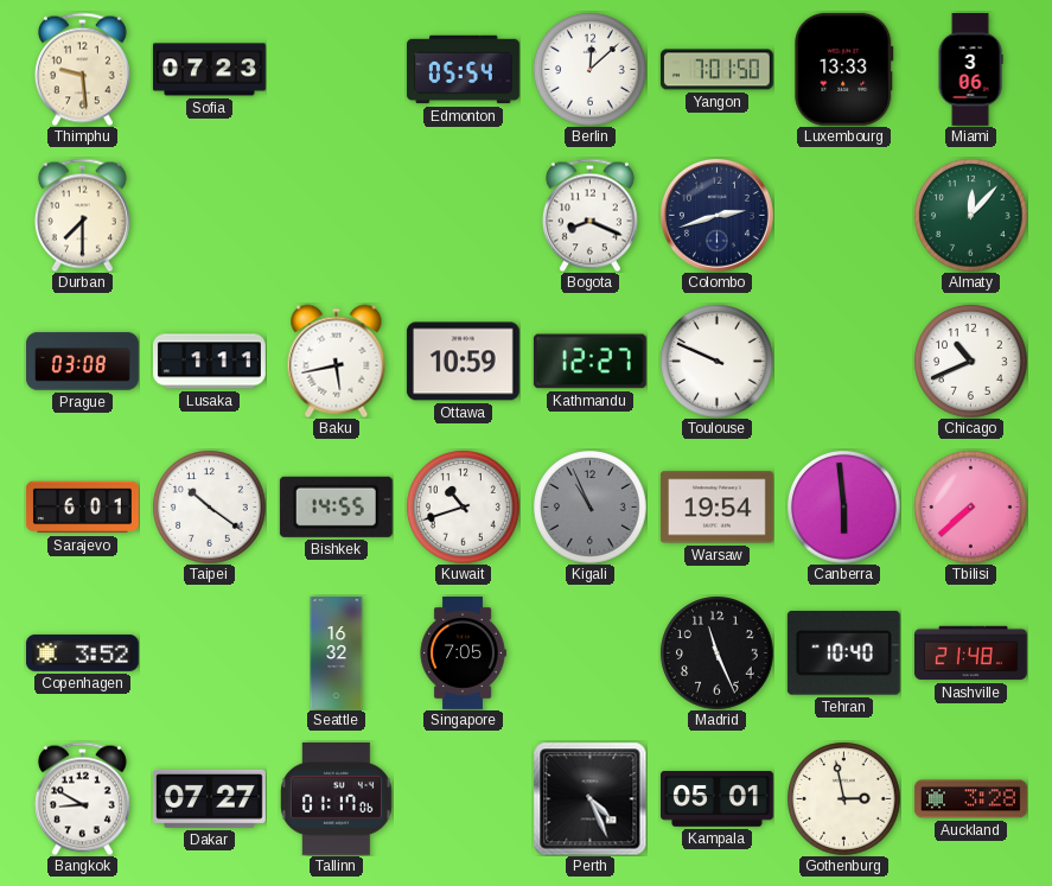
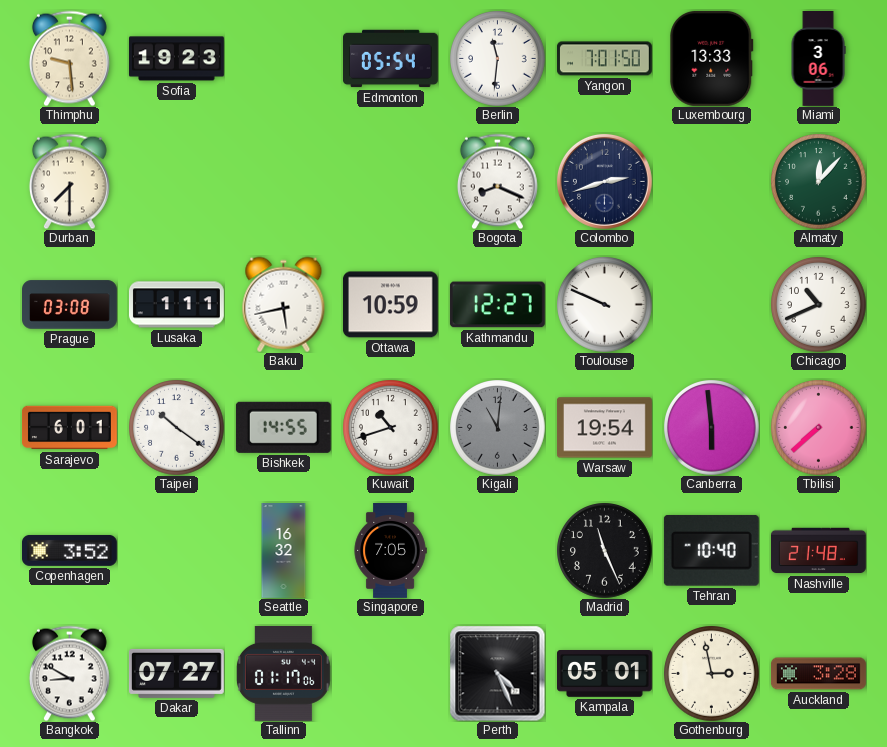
Sofia: 07:23 -> 19:23
Berlin: 12:08 -> 11:31
Kigali: 10:56 -> 11:01
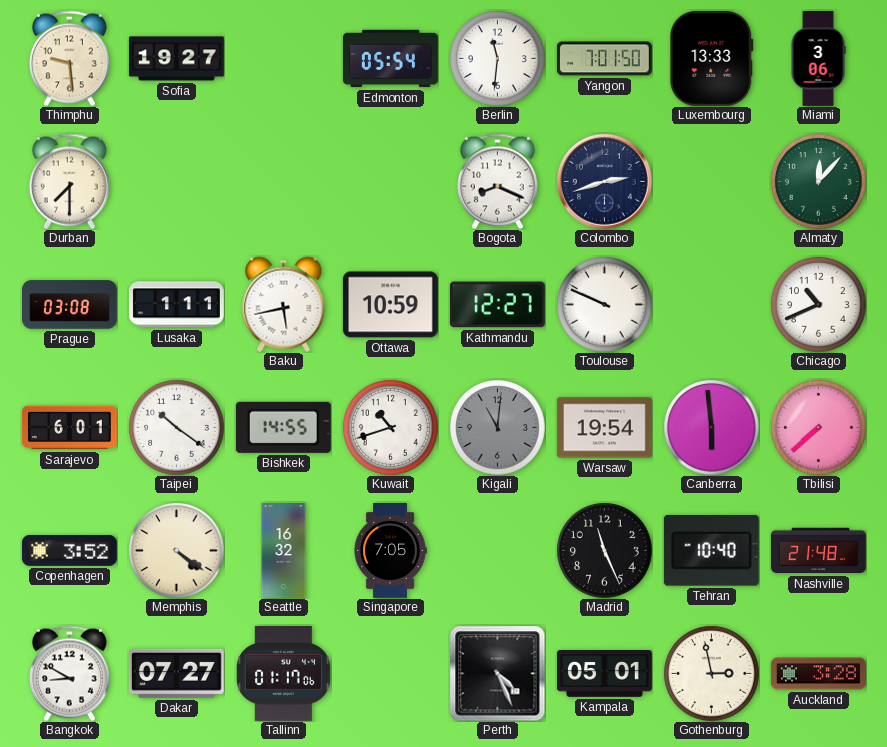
Sofia: 19:23 -> 19:27
Memphis: none -> 4:21
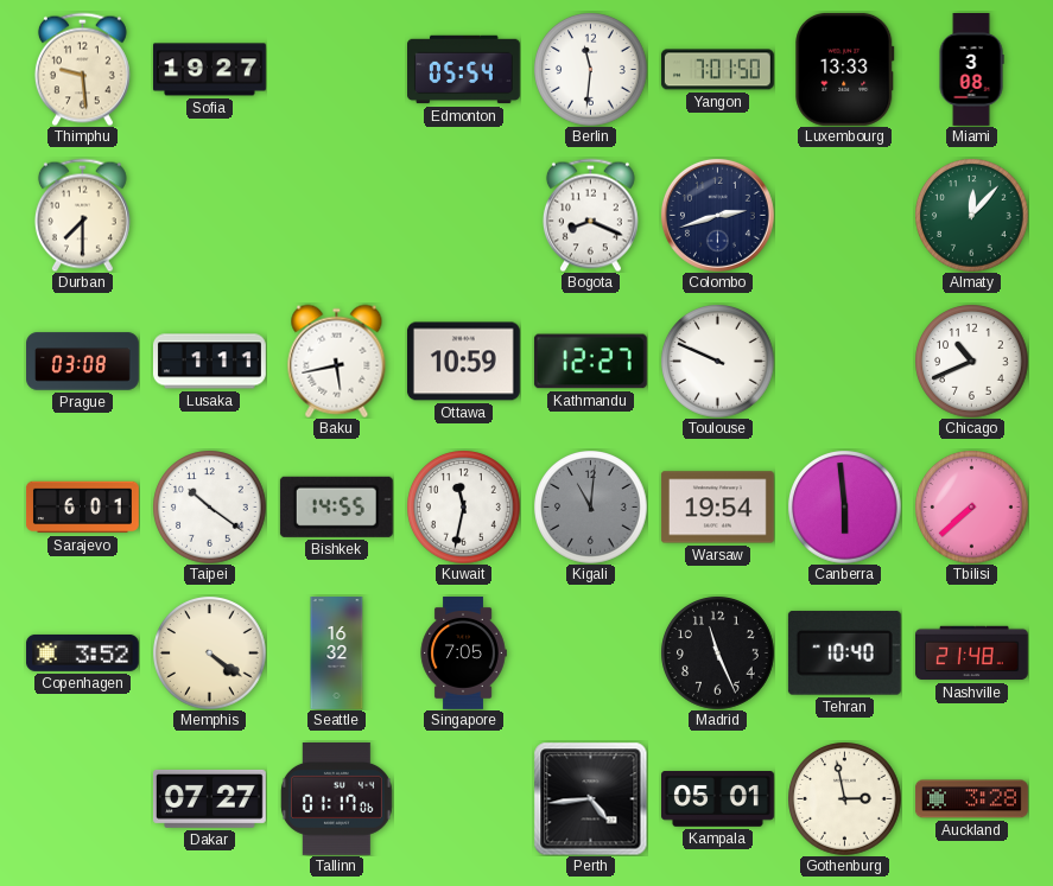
Miami: 3:06 -> 3:08
Kuwait: 10:42 -> 11:32
Bangkok: 8:50 -> none
Perth: 4:26 -> 4:44
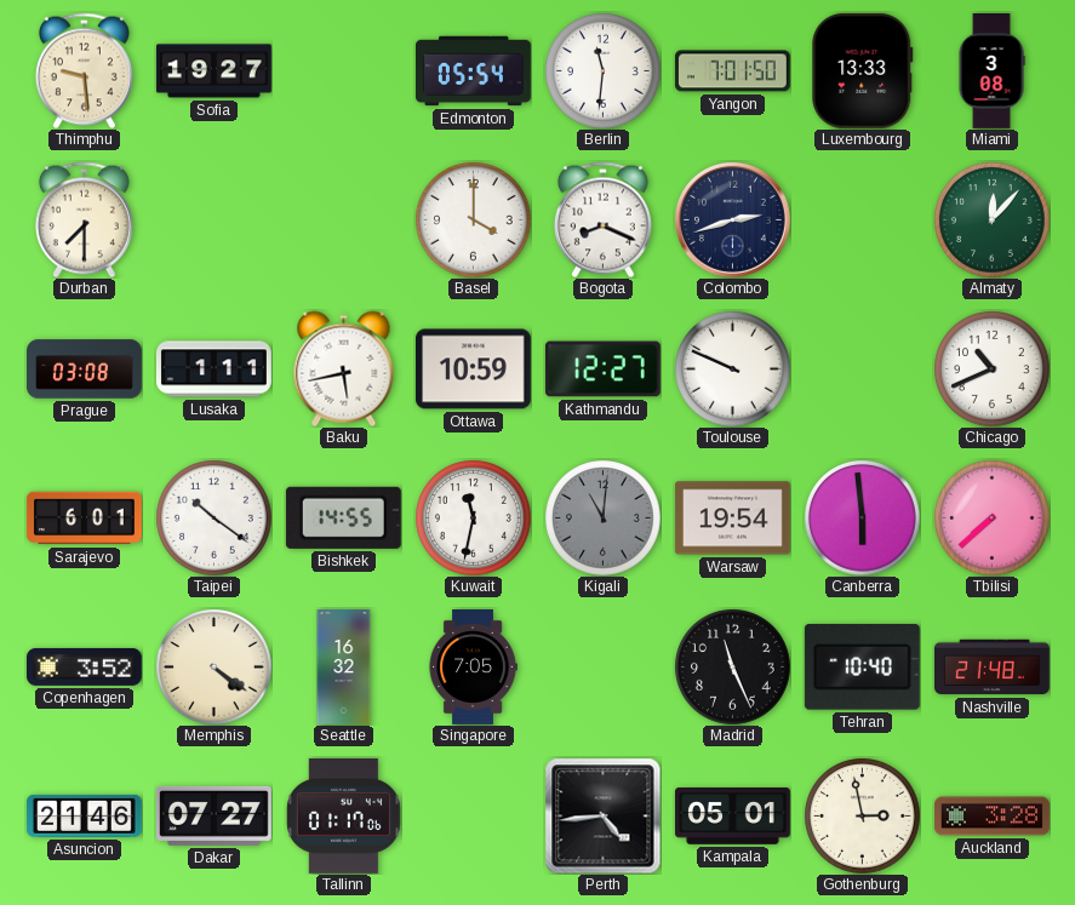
Basel: none -> 4:00
Asuncion: none -> 21:46
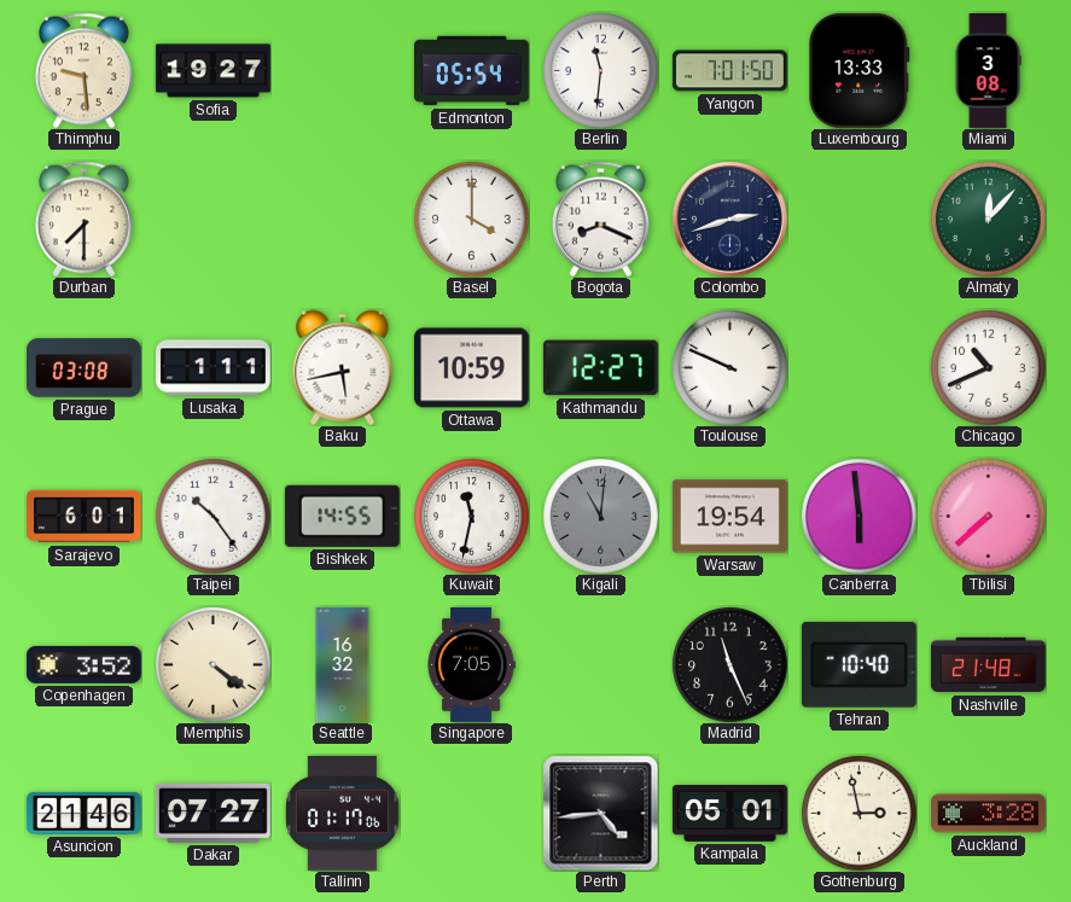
Taipei: 10:21 -> 10:24
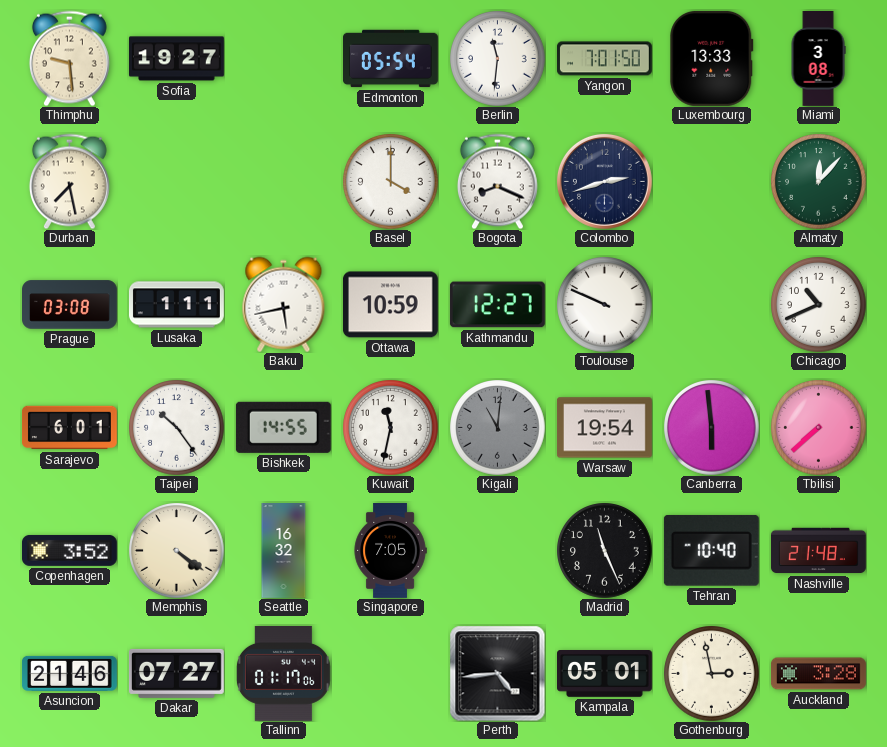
Durban: 7:30 -> 7:28
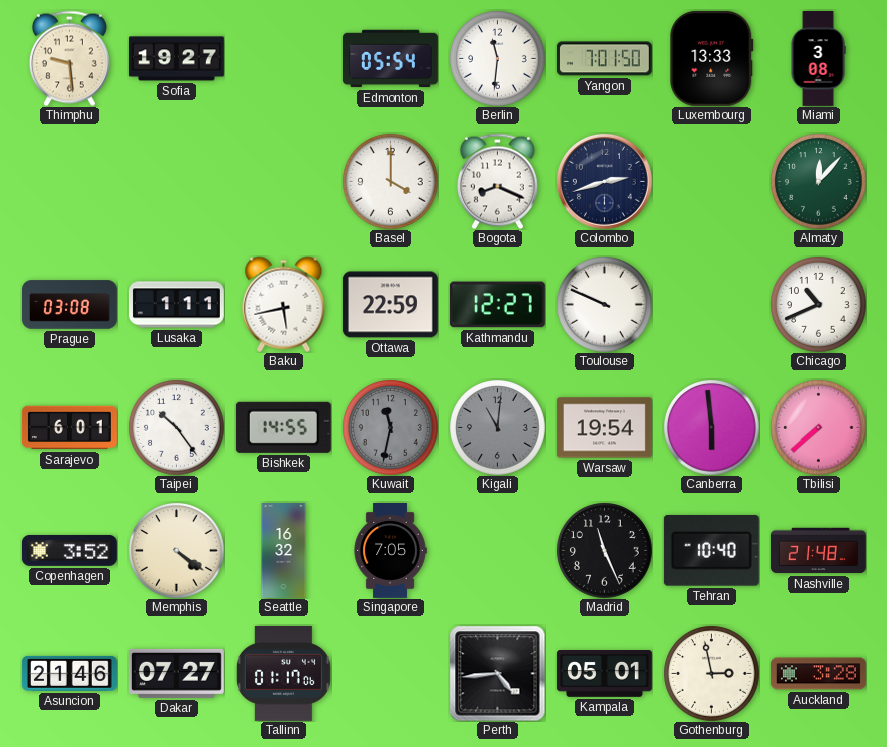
Durban: 7:28 -> none
Ottawa: 10:59 -> 22:59
Kuwait dial: white -> grey
